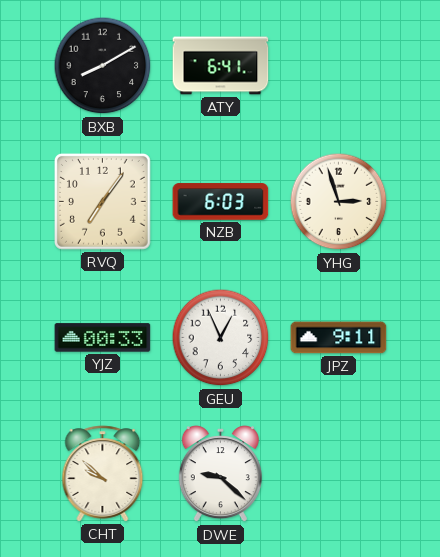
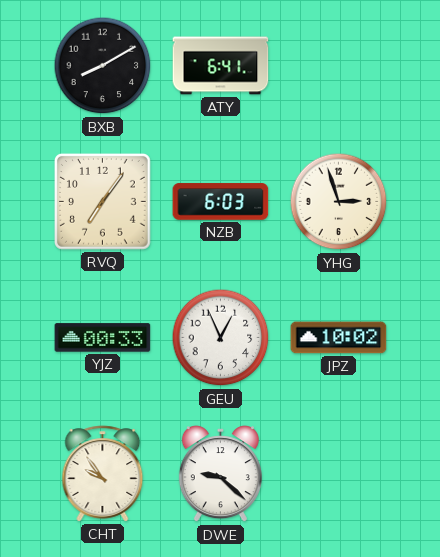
JPZ: 9:11 -> 10:02
CHT: 9:52 -> 9:54
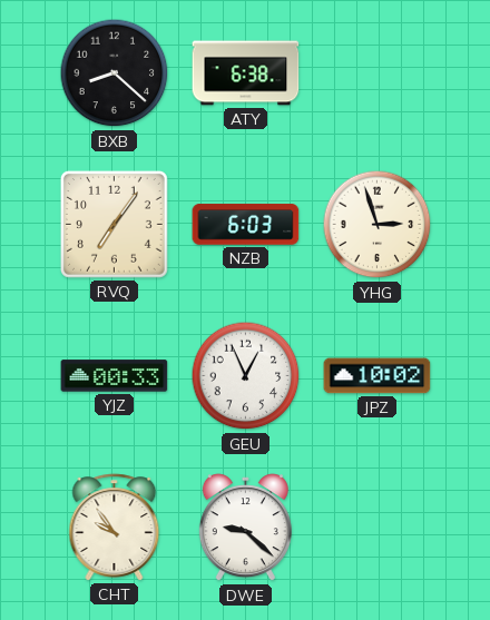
BXB: 8:10 -> 8:22
ATY: 6:41 -> 6:38
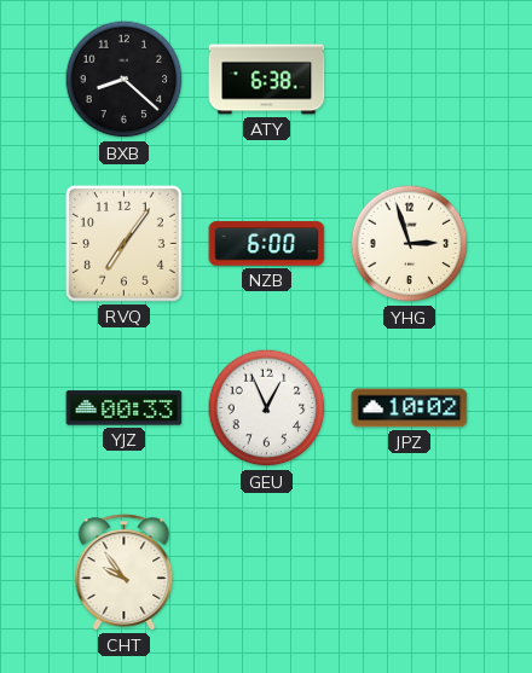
NZB: 6:03 -> 6:00
DWE: 9:22 -> none
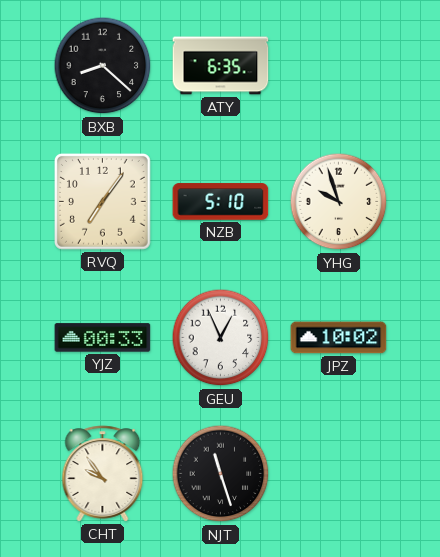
ATY: 6:38 -> 6:35
NZB: 6:00 -> 5:10
YHG: 2:57 -> 9:57
NJT: none -> 11:27
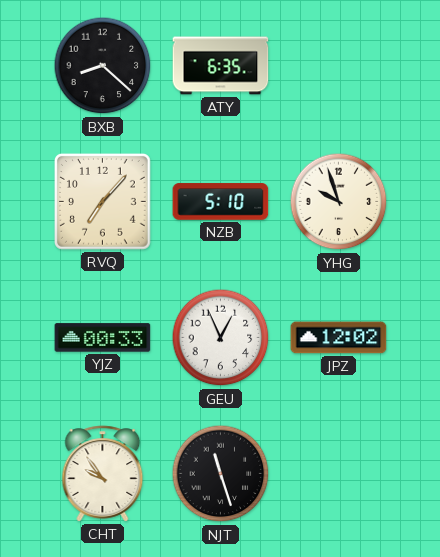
RVQ: 7:06 -> 7:07
JPZ: 10:02 -> 12:02
